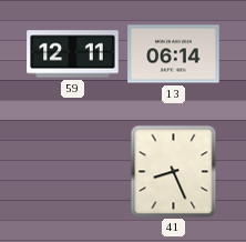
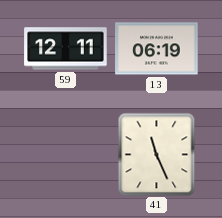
13: 06:14 -> 06:19
41: 8:26 -> 11:26
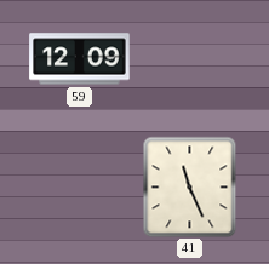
59: 12:11 -> 12:09
13: 06:19 -> none
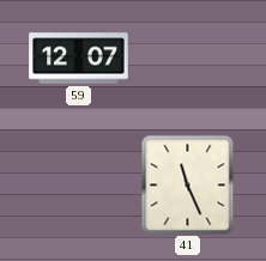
59: 12:09 -> 12:07
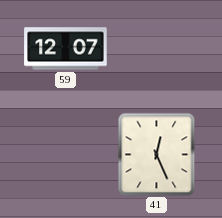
41: 11:26 -> 12:26
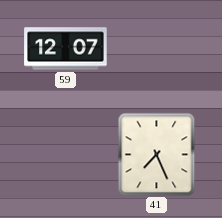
41: 12:26 -> 7:26
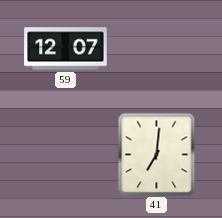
41: 7:26 -> 7:01
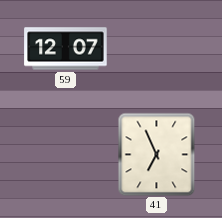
41: 7:01 -> 6:56
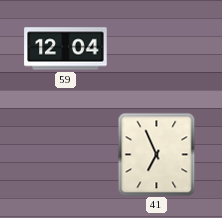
59: 12:07 -> 12:04
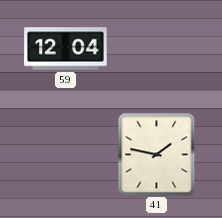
41: 6:56 -> 1:47
